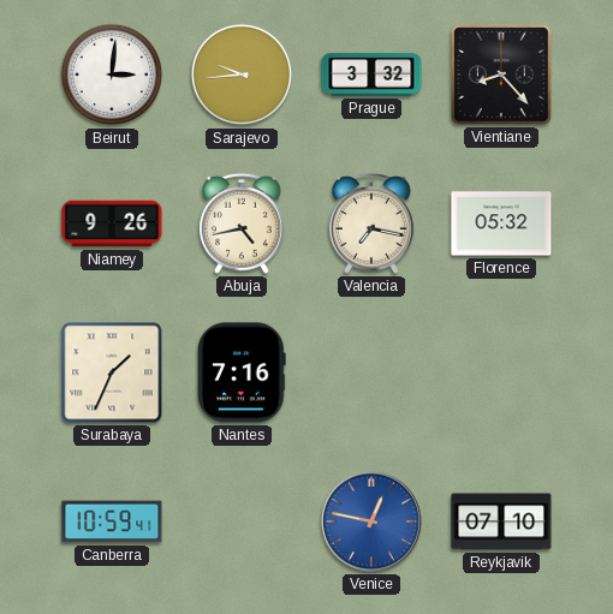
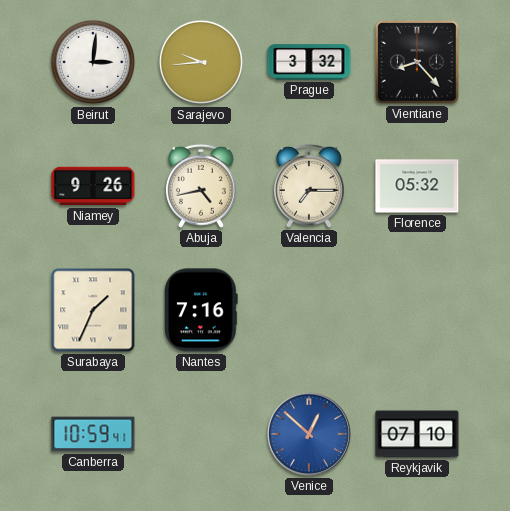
Valencia: 7:17 -> 7:15
Venice: 12:47 -> 12:52
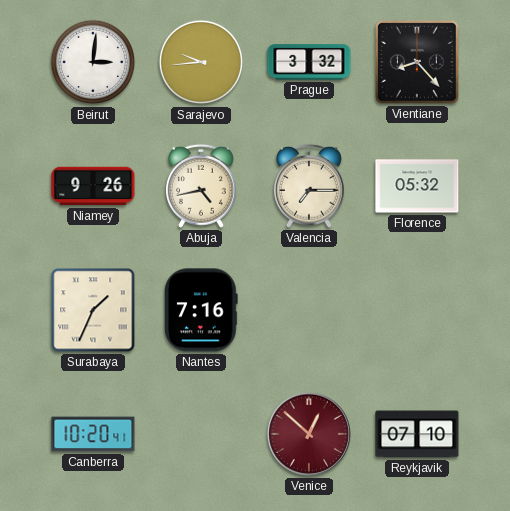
Canberra: 10:59 -> 10:20
Venice dial: blue -> burgundy
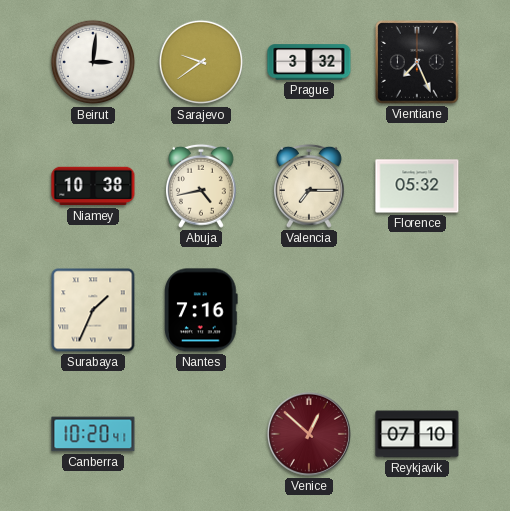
Sarajevo: 9:44 -> 9:39
Vientiane: 8:23 -> 7:26
Niamey: 9:26 -> 10:38
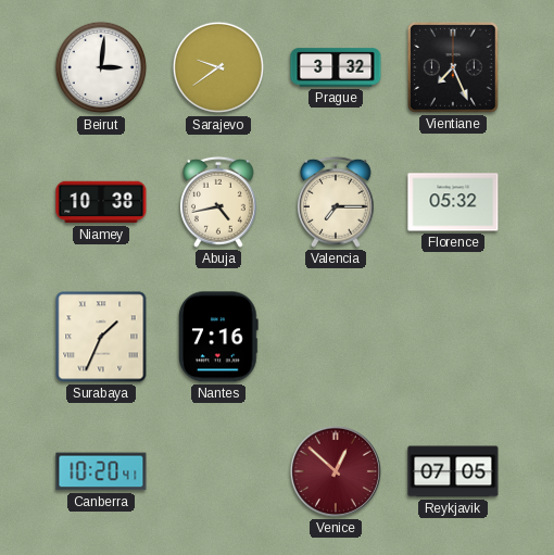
Reykjavik: 07:10 -> 07:05
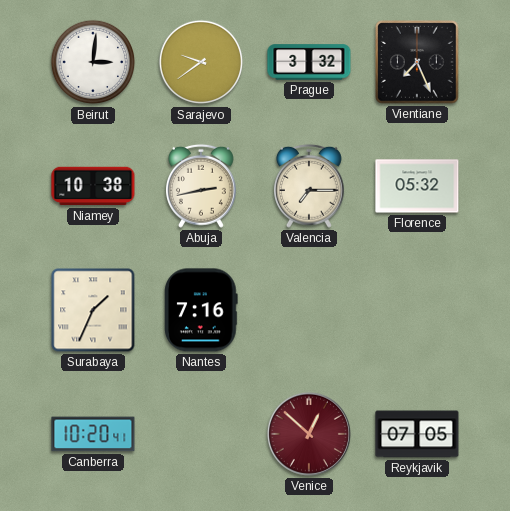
Abuja: 4:43 -> 2:43
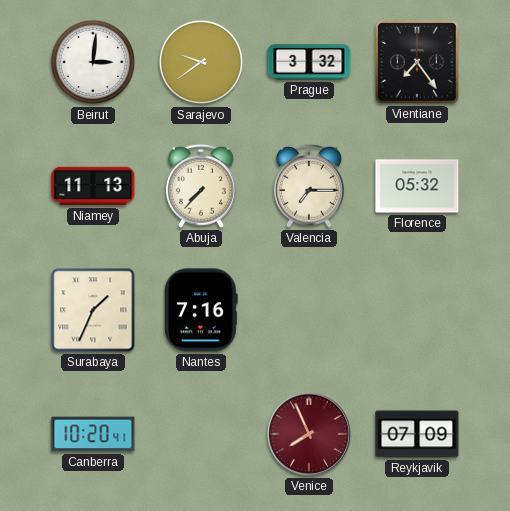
Vientiane: 7:26 -> 7:24
Niamey: 10:38 -> 11:13
Abuja: 2:43 -> 7:37
Venice: 12:52 -> 7:56
Reykjavik: 07:05 -> 07:09
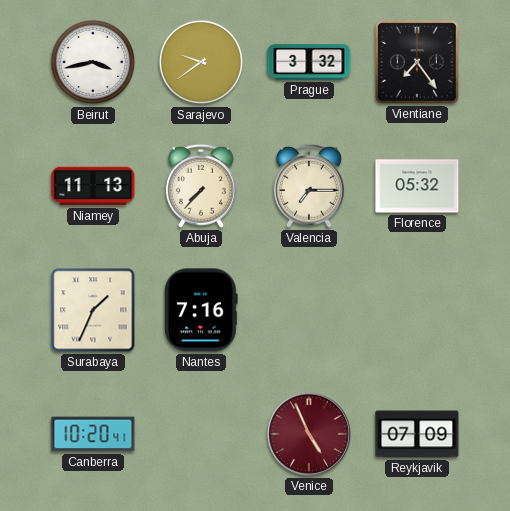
Beirut: 3:01 -> 3:43
Venice: 7:56 -> 4:56
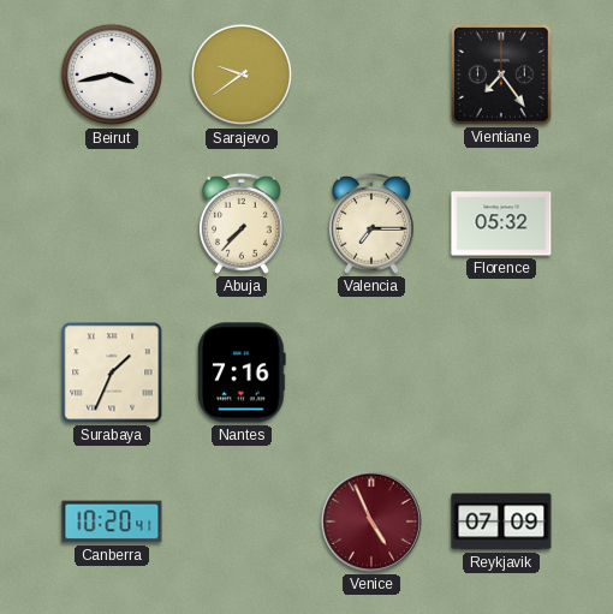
Prague: 3:32 -> none
Niamey: 11:13 -> none
